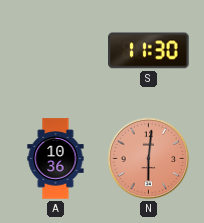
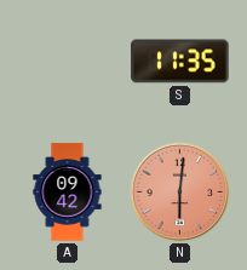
S: 11:30 -> 11:35
A: 10:36 -> 09:42
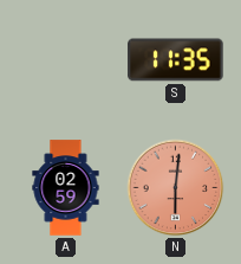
A: 09:42 -> 02:59
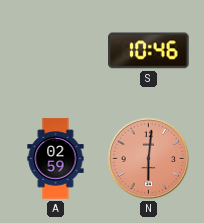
S: 11:35 -> 10:46
